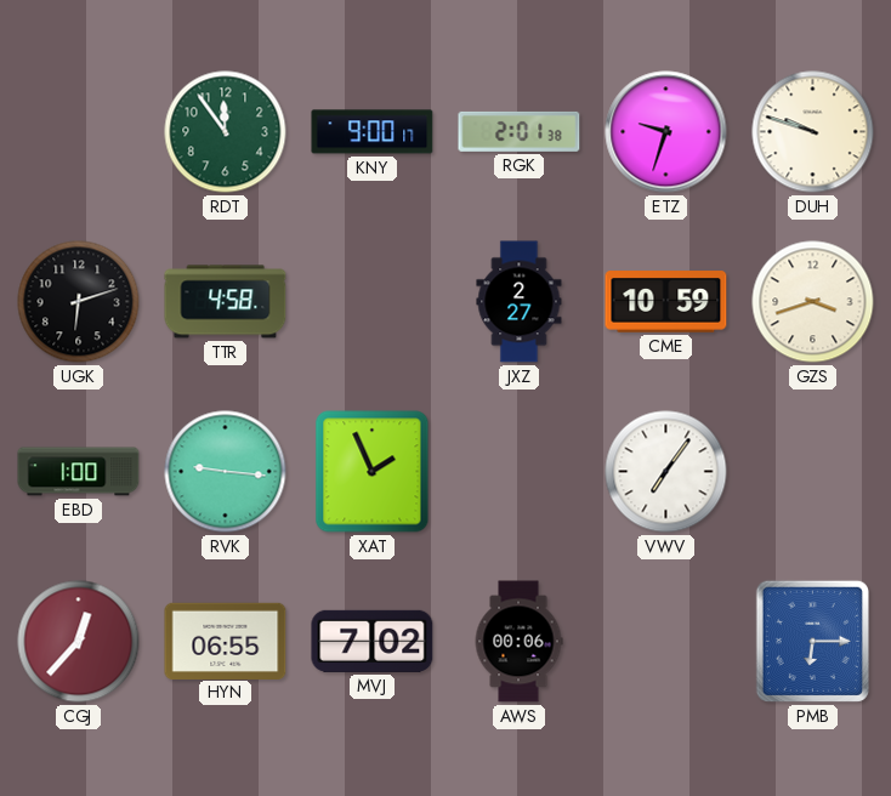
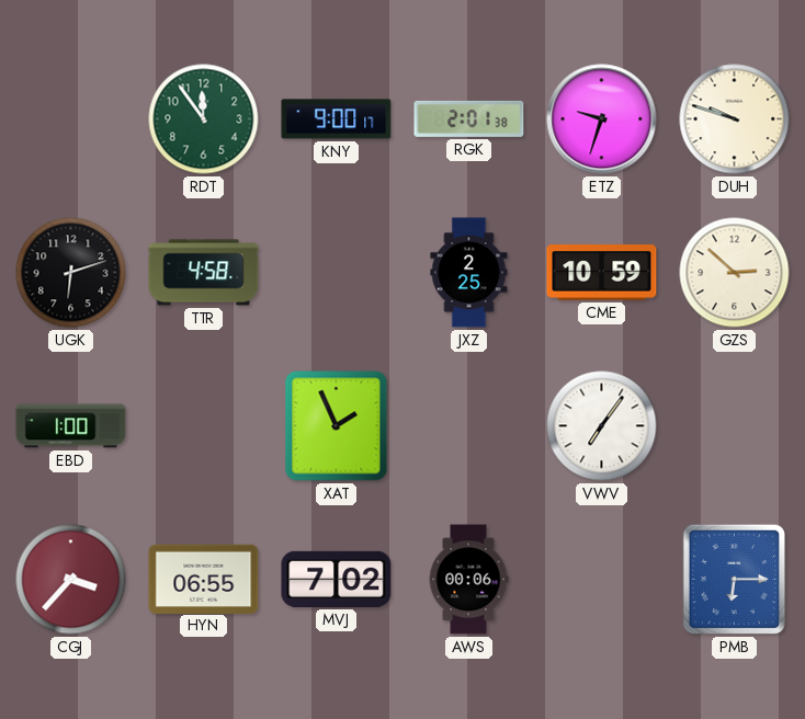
JXZ: 2:27 -> 2:25
GZS: 3:42 -> 2:52
RVK: 9:16 -> none
CGJ: 12:37 -> 3:37
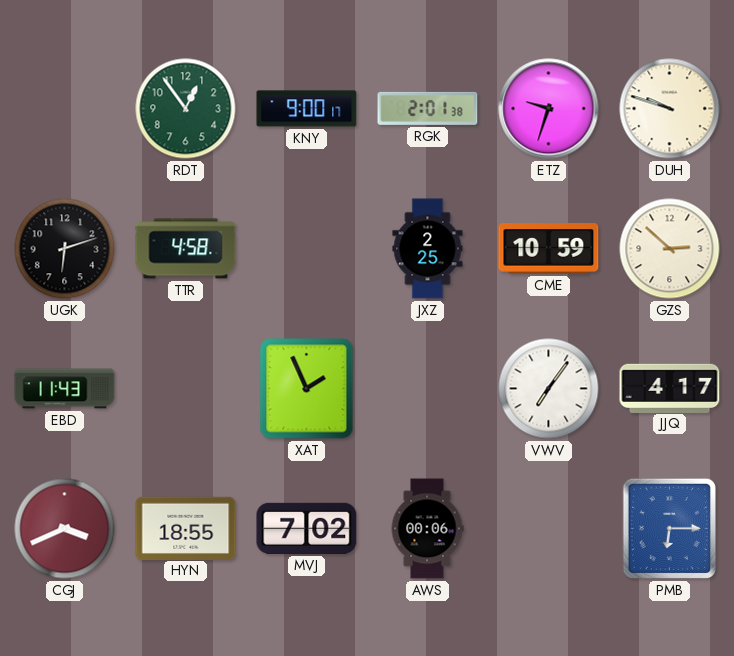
RDT: 11:54 -> 12:54
EBD: 1:00 -> 11:43
JJQ: none -> 4:17
CGJ: 3:37 -> 3:41
HYN: 06:55 -> 18:55
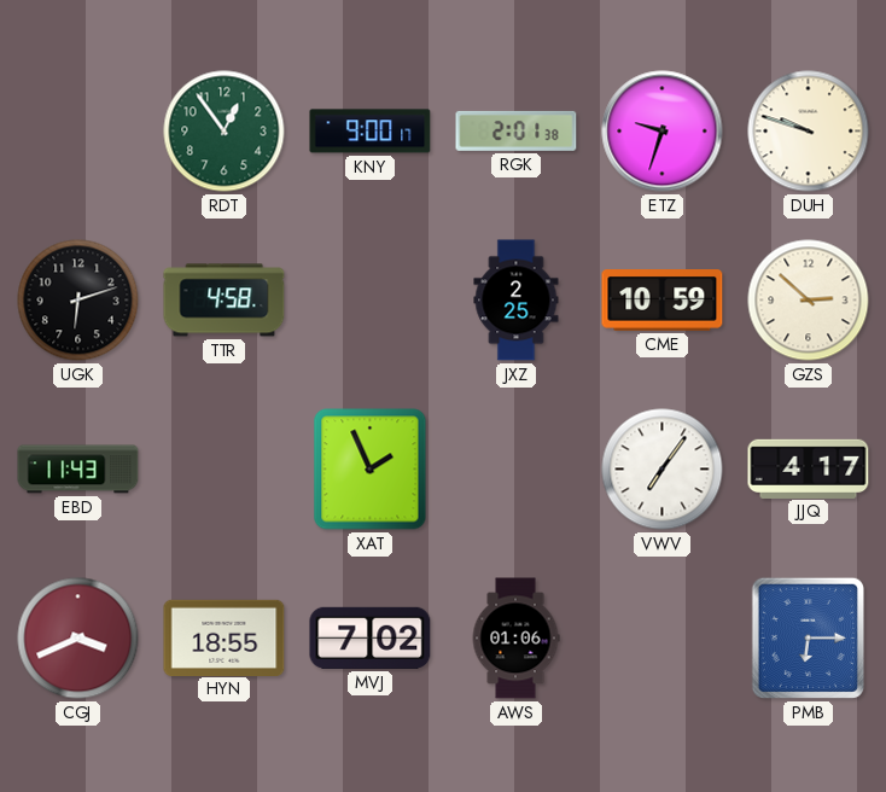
AWS: 00:06 -> 01:06
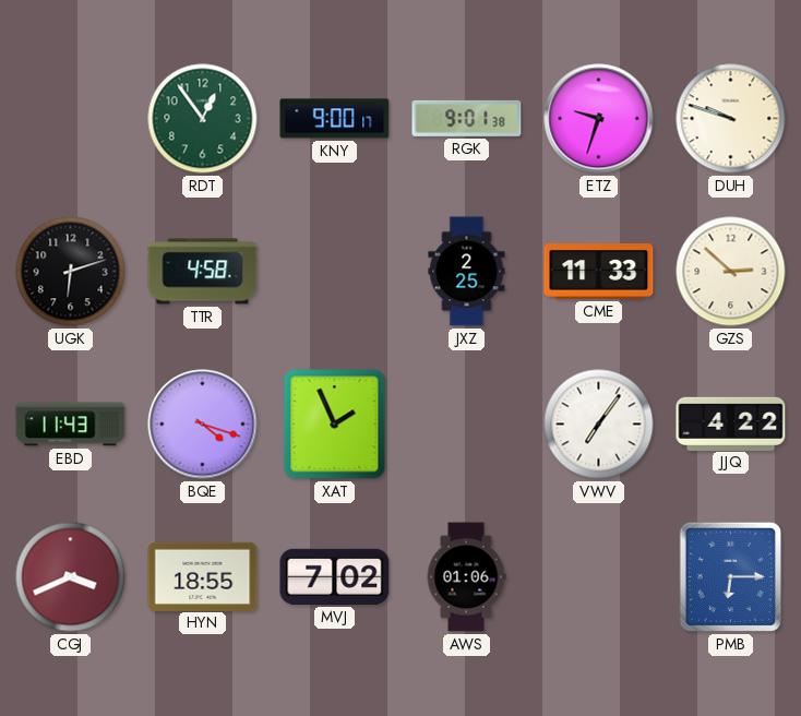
RGK: 2:01 -> 9:01
CME: 10:59 -> 11:33
BQE: none -> 4:18
JJQ: 4:17 -> 4:22
